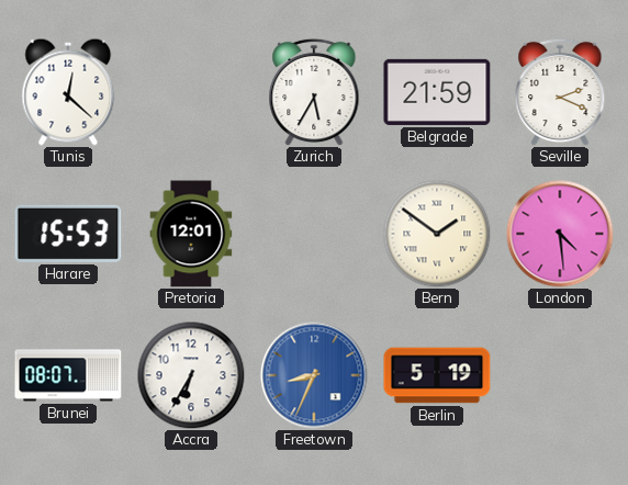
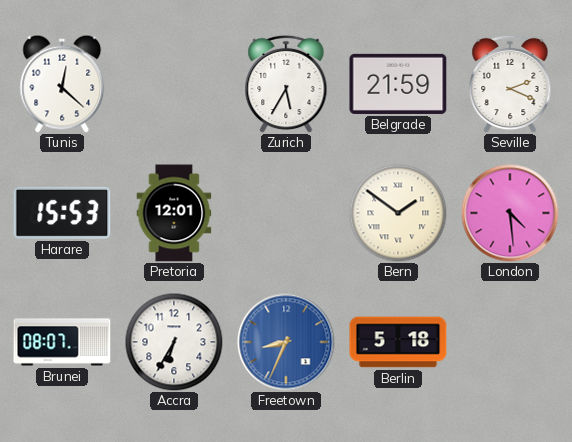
Berlin: 5:19 -> 5:18
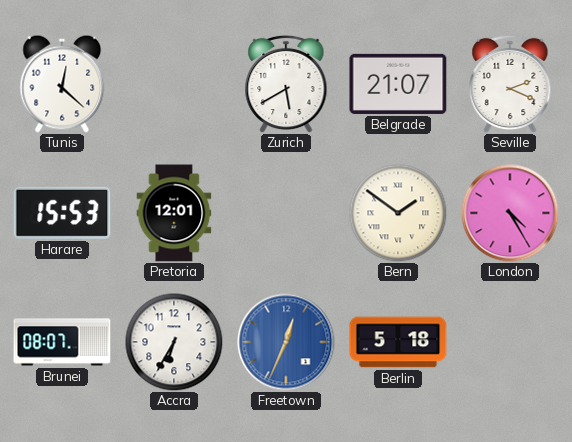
Zurich: 5:35 -> 5:40
Belgrade: 21:59 -> 21:07
London: 4:29 -> 4:25
Freetown: 8:34 -> 12:34
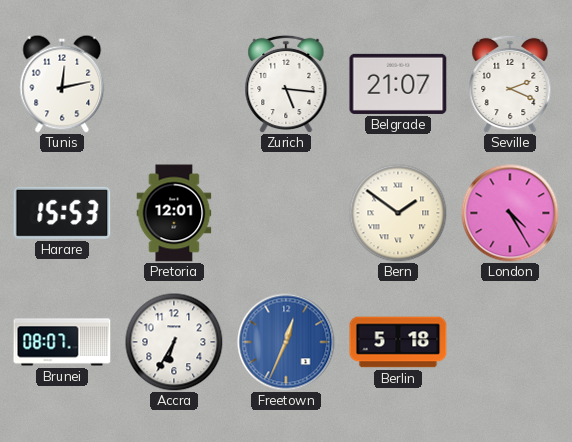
Tunis: 12:22 -> 12:13
Zurich: 5:40 -> 5:16
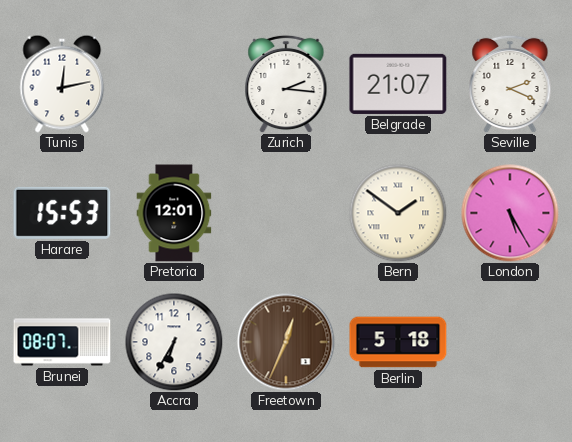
Zurich: 5:16 -> 2:16
London: 4:25 -> 5:25
Freetown dial: blue -> brown
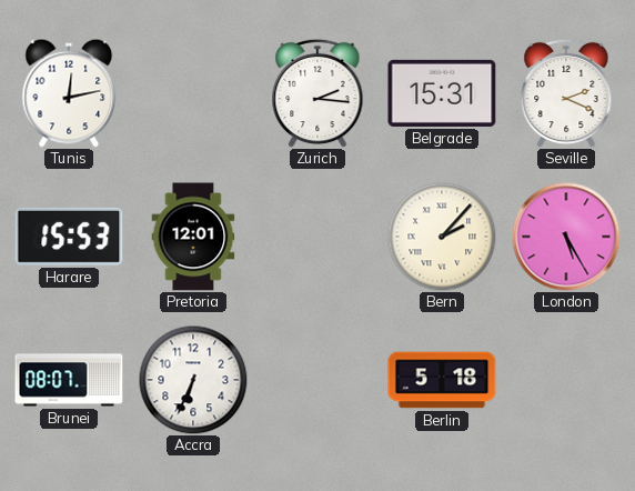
Belgrade: 21:07 -> 15:31
Bern: 1:51 -> 2:07
Accra: 6:35 -> 6:34
Freetown: 12:34 -> none
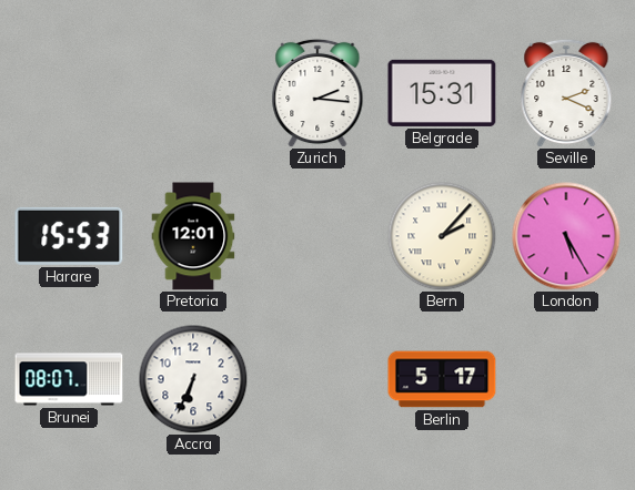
Tunis: 12:13 -> none
Berlin: 5:18 -> 5:17
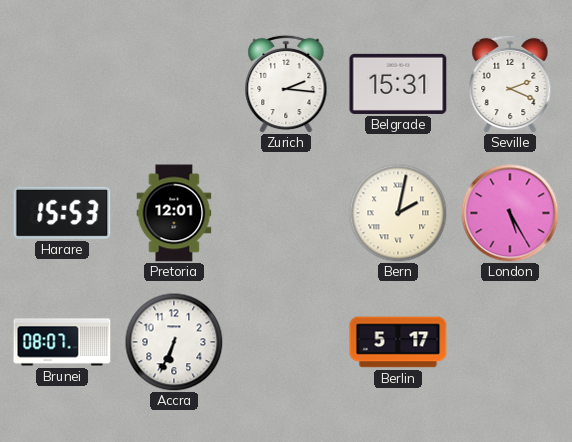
Bern: 2:07 -> 2:02
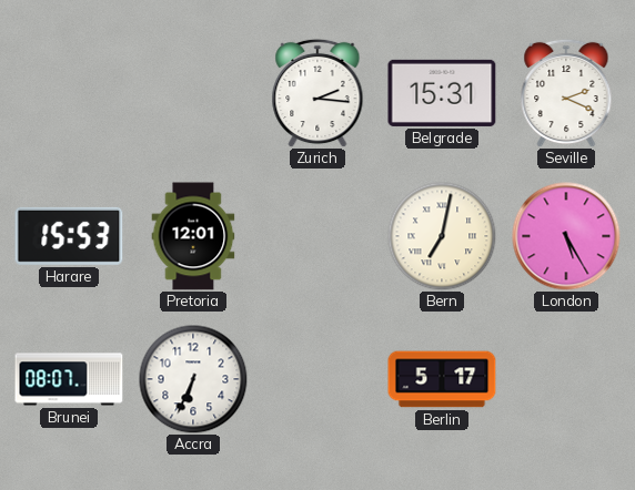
Bern: 2:02 -> 7:02
